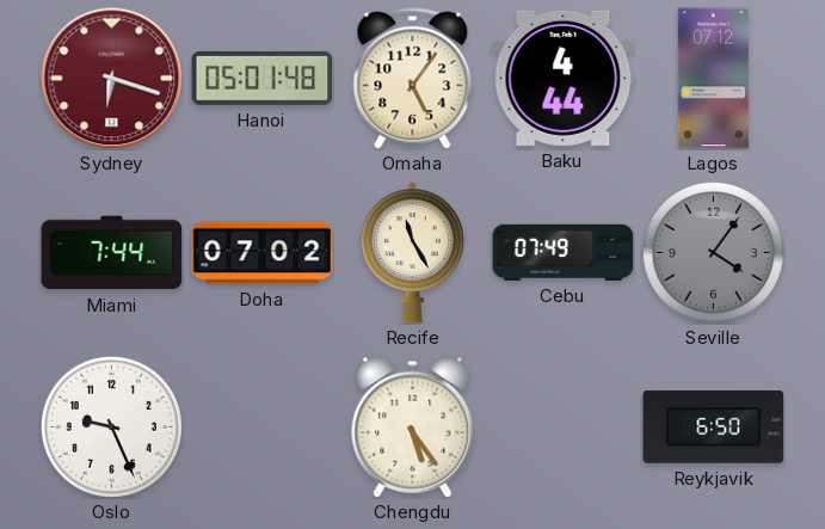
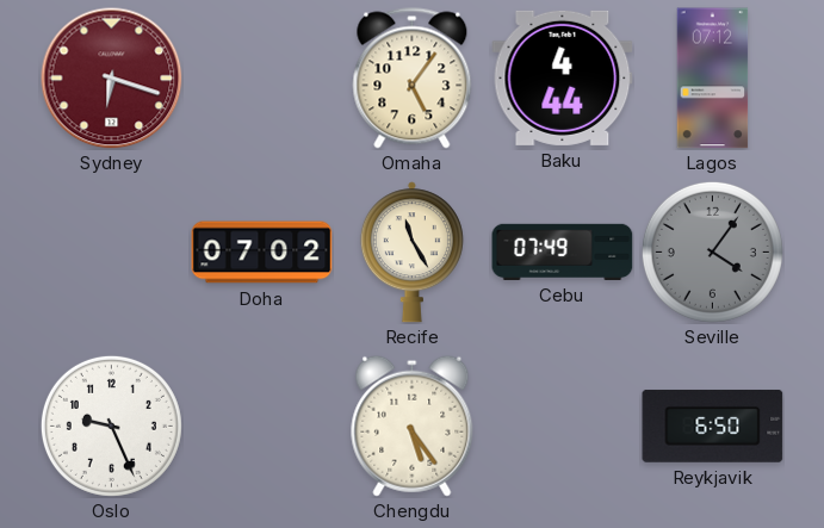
Hanoi: 05:01 -> none
Miami: 7:44 -> none
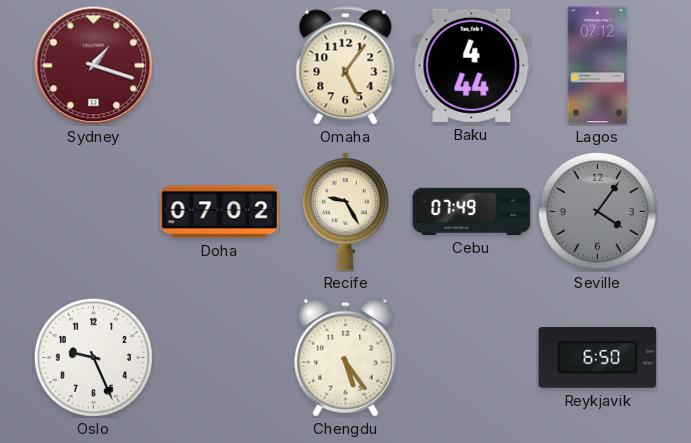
Sydney: 6:18 -> 1:18
Recife: 11:25 -> 9:25
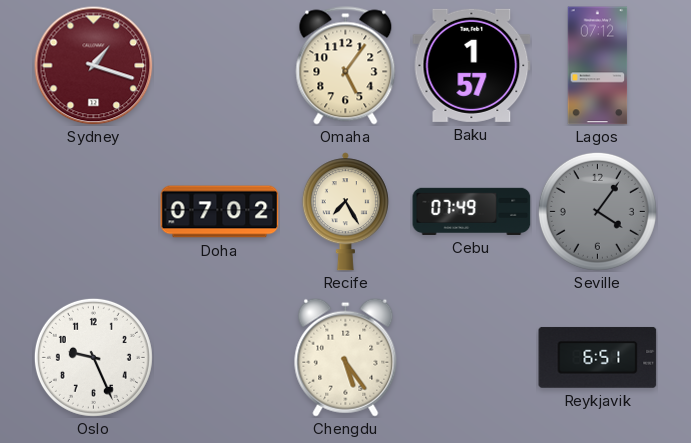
Baku: 4:44 -> 1:57
Recife: 9:25 -> 7:25
Reykjavik: 6:50 -> 6:51
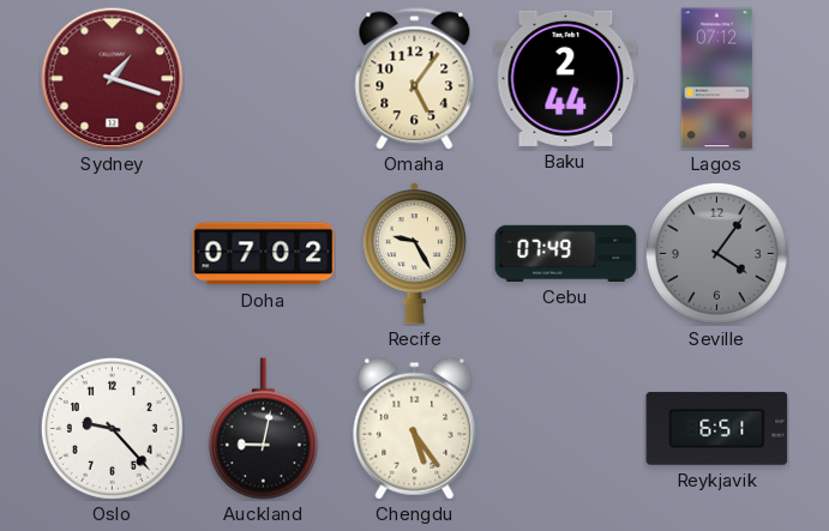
Baku: 1:57 -> 2:44
Recife: 7:25 -> 9:25
Oslo: 9:26 -> 9:23
Auckland: none -> 9:02
